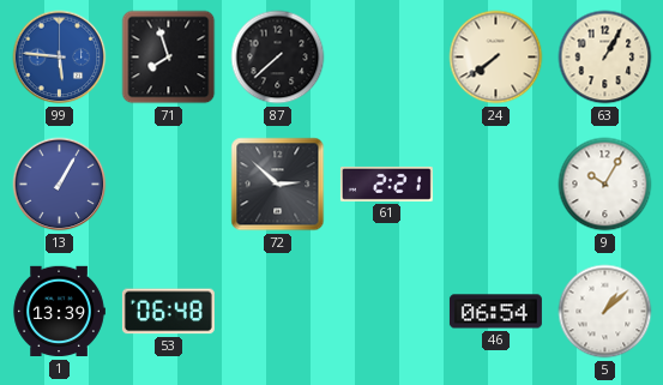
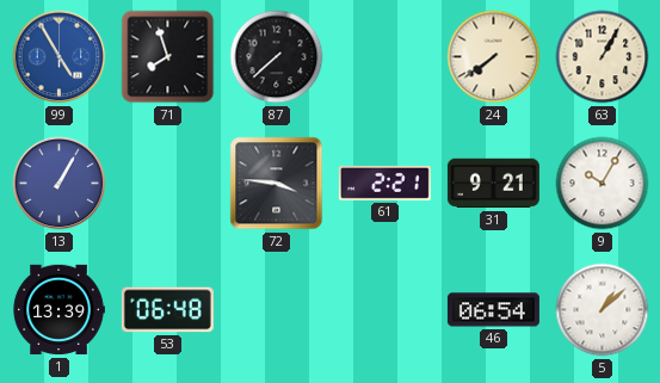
99: 5:46 -> 4:55
72: 2:52 -> 3:46
31: none -> 9:21
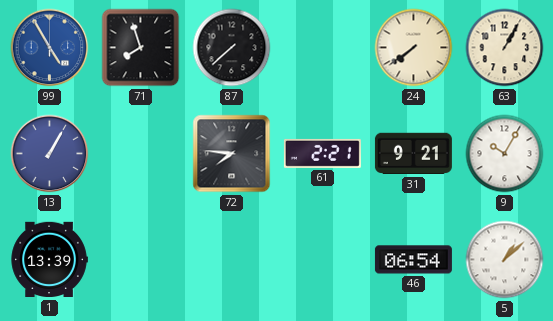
72: 3:46 -> 7:46
53: 06:48 -> none
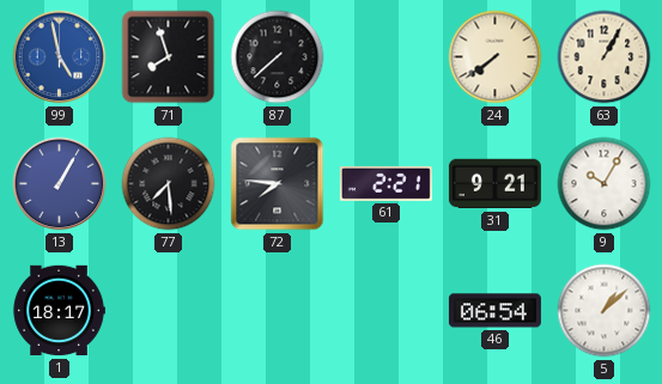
99: 4:55 -> 4:58
77: none -> 7:29
1: 13:39 -> 18:17
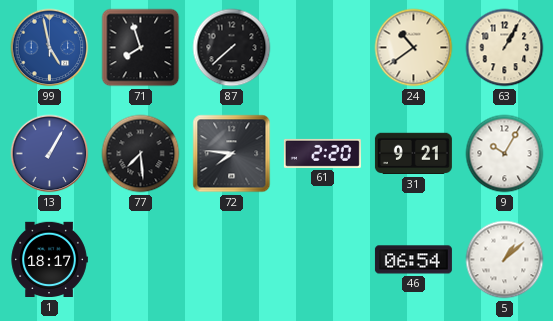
24: 7:39 -> 10:39
61: 2:21 -> 2:20
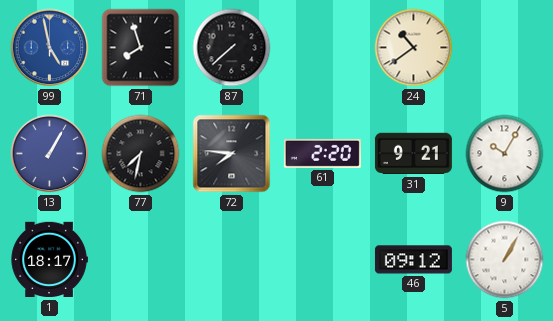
63: 1:05 -> none
77: 7:29 -> 7:32
46: 06:54 -> 09:12
5: 1:08 -> 1:05
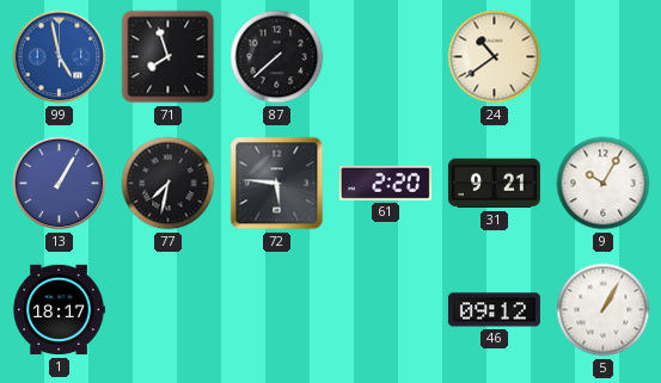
72: 7:46 -> 5:46
